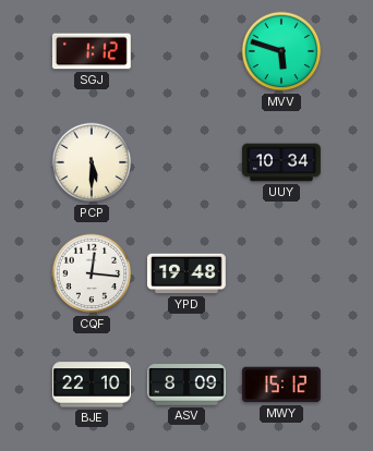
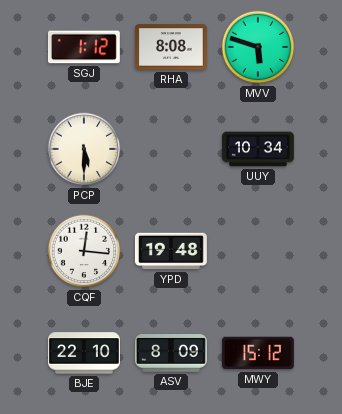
RHA: none -> 8:08
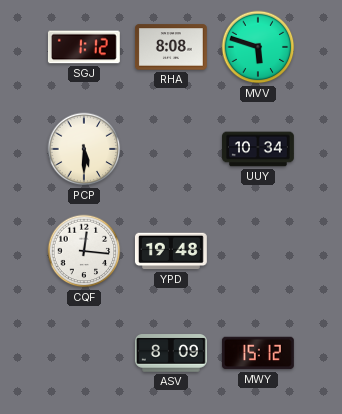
BJE: 22:10 -> none
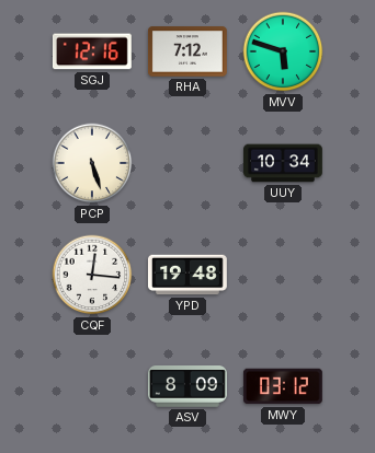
SGJ: 1:12 -> 12:16
RHA: 8:08 -> 7:12
PCP: 5:30 -> 5:27
MWY: 15:12 -> 03:12
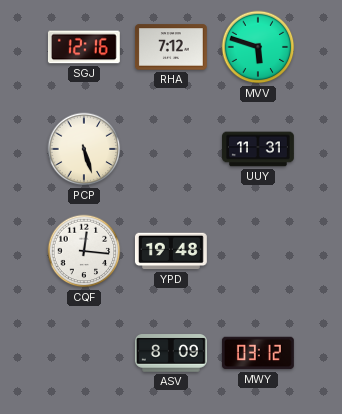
UUY: 10:34 -> 11:31
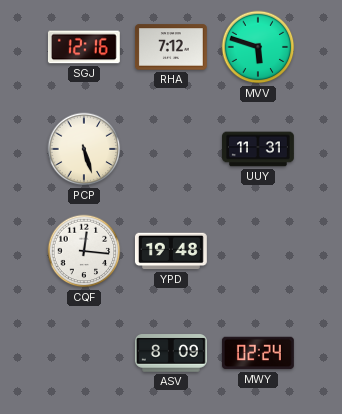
MWY: 03:12 -> 02:24
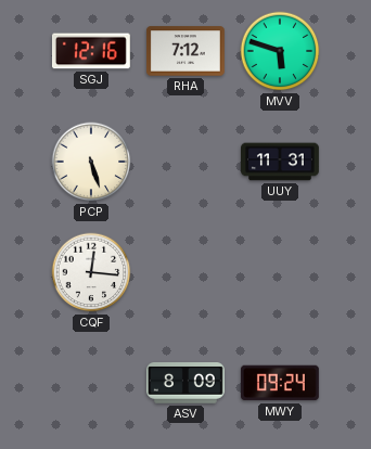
YPD: 19:48 -> none
MWY: 02:24 -> 09:24
